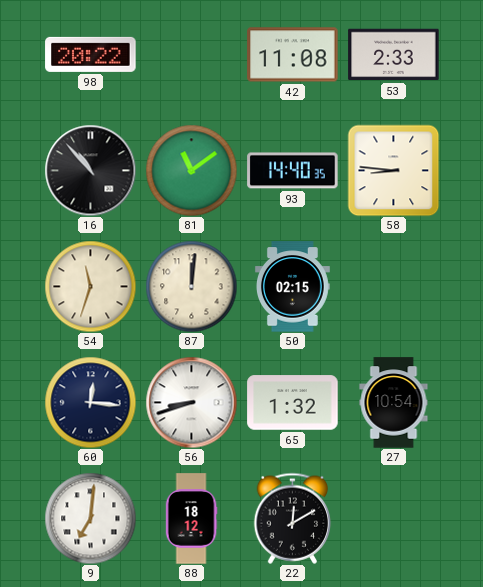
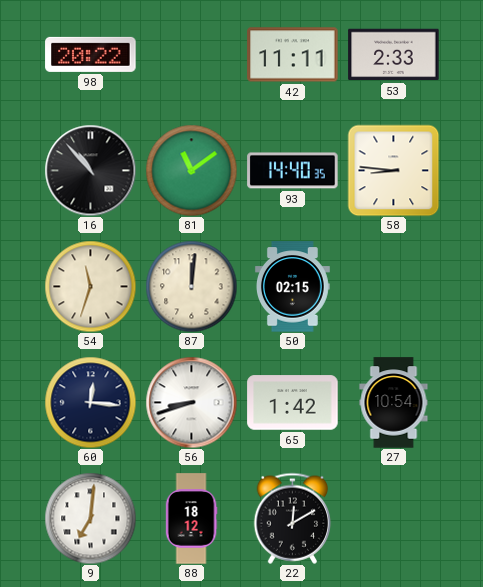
42: 11:08 -> 11:11
65: 1:32 -> 1:42
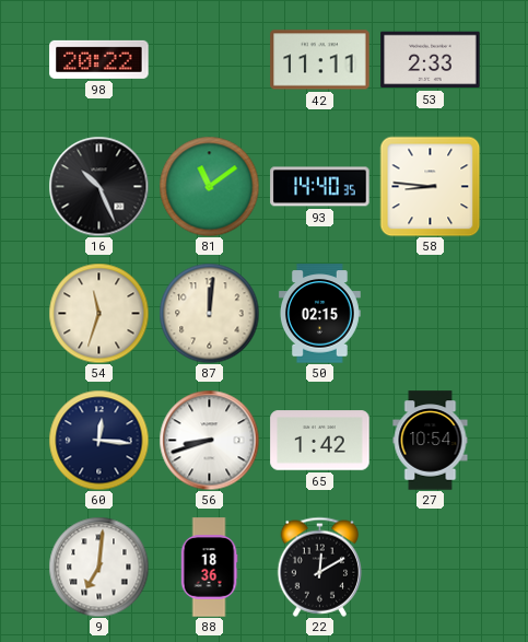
16: 10:53 -> 10:26
88: 18:12 -> 18:36
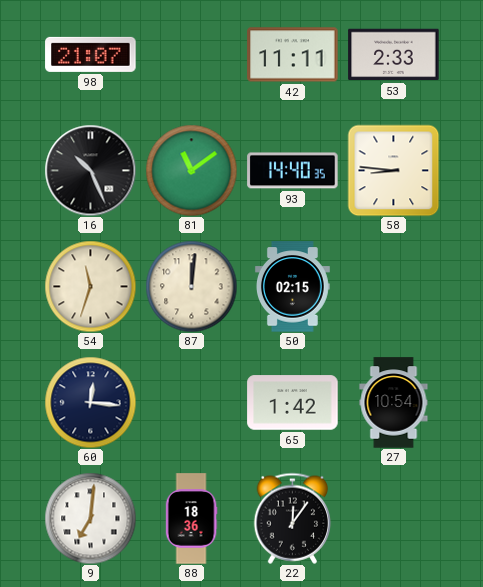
98: 20:22 -> 21:07
56: 8:42 -> none
22: 12:10 -> 12:06
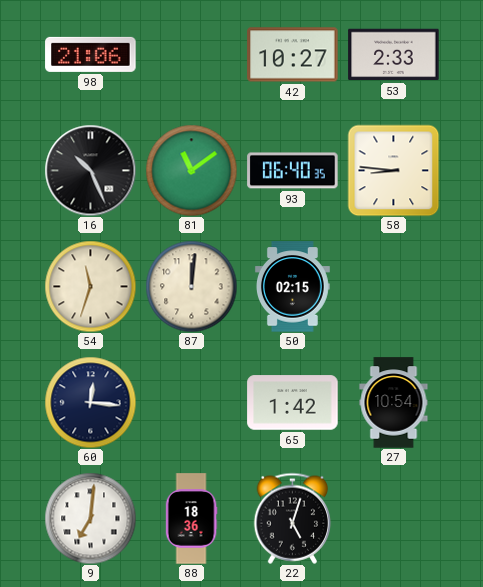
98: 21:07 -> 21:06
42: 11:11 -> 10:27
93: 14:40 -> 06:40
22: 12:06 -> 5:03
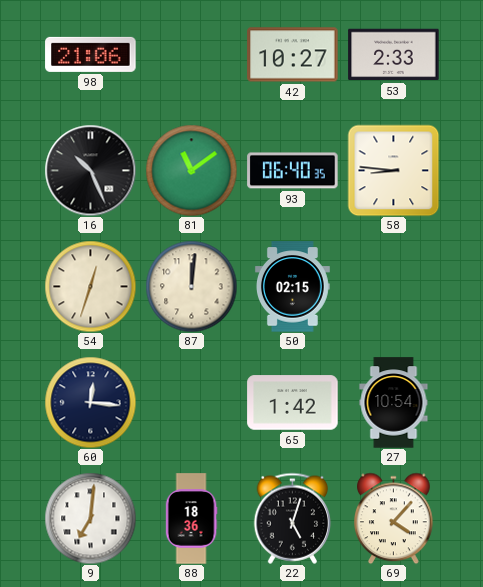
54: 11:33 -> 12:33
69: none -> 4:07
